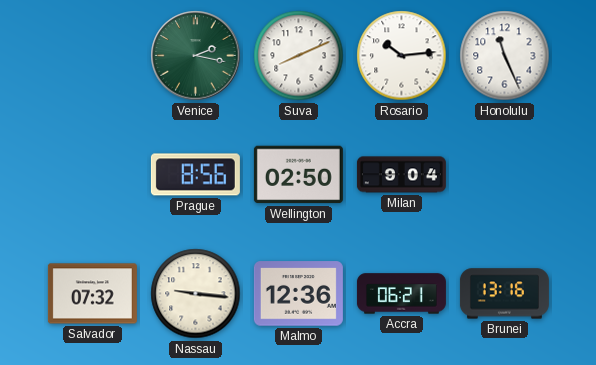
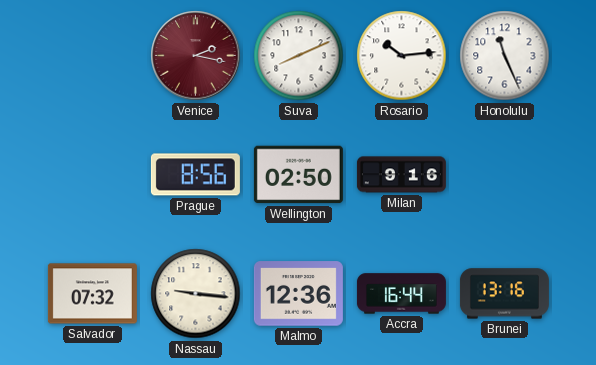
Venice dial: green -> burgundy
Milan: 9:04 -> 9:16
Accra: 06:21 -> 16:44
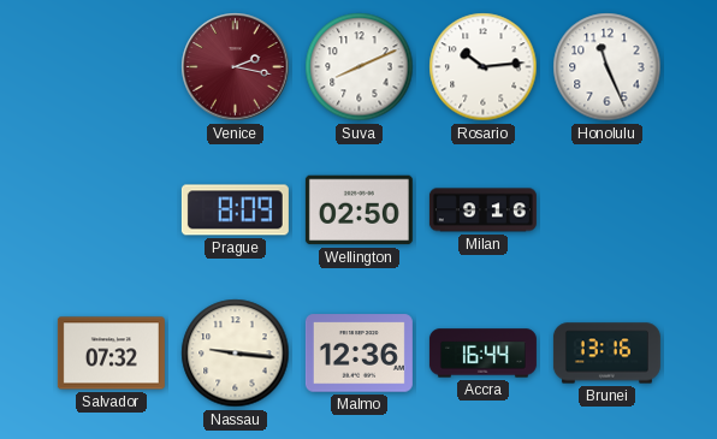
Prague: 8:56 -> 8:09
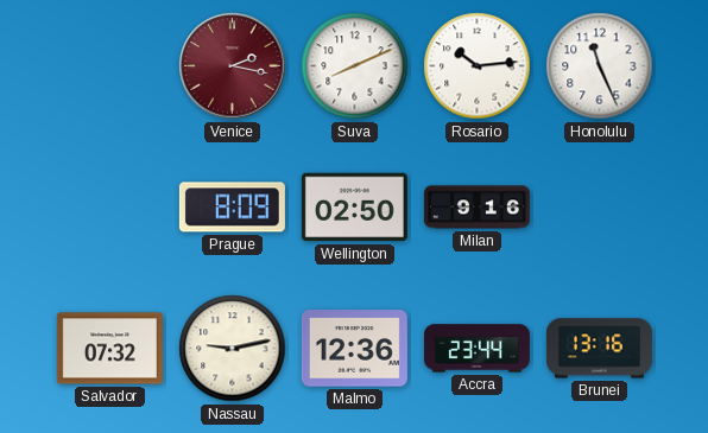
Nassau: 9:16 -> 9:13
Accra: 16:44 -> 23:44
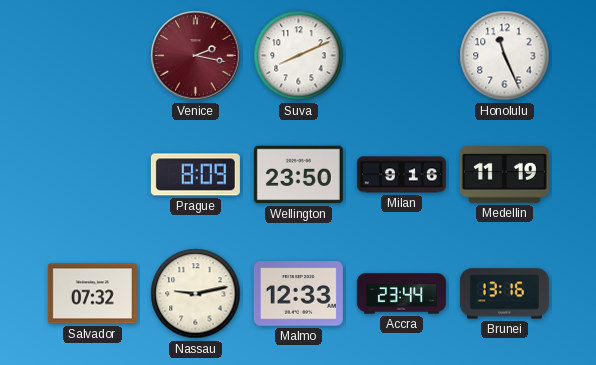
Rosario: 10:14 -> none
Wellington: 02:50 -> 23:50
Medellin: none -> 11:19
Malmo: 12:36 -> 12:33
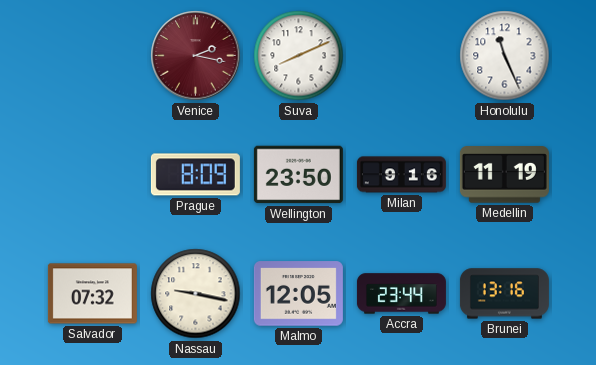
Nassau: 9:13 -> 9:17
Malmo: 12:33 -> 12:05
